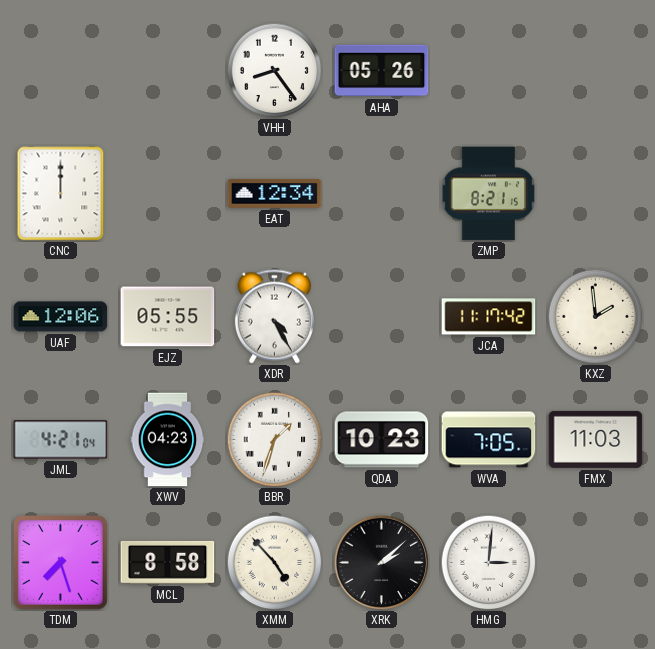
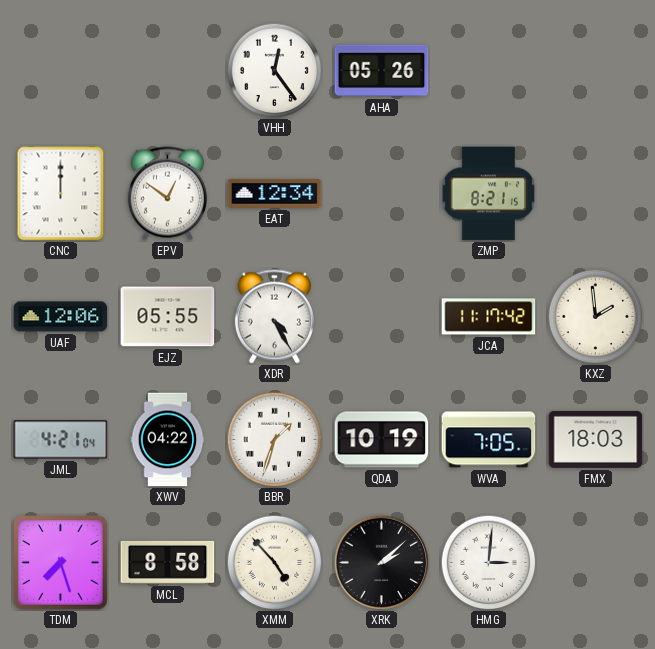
VHH: 8:24 -> 12:24
EPV: none -> 12:51
XWV: 04:23 -> 04:22
QDA: 10:23 -> 10:19
FMX: 11:03 -> 18:03
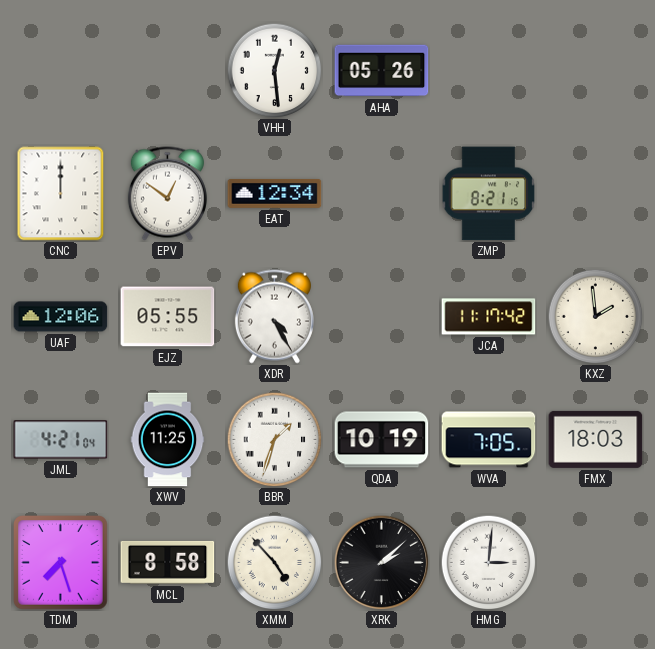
VHH: 12:24 -> 12:29
XWV: 04:22 -> 11:25
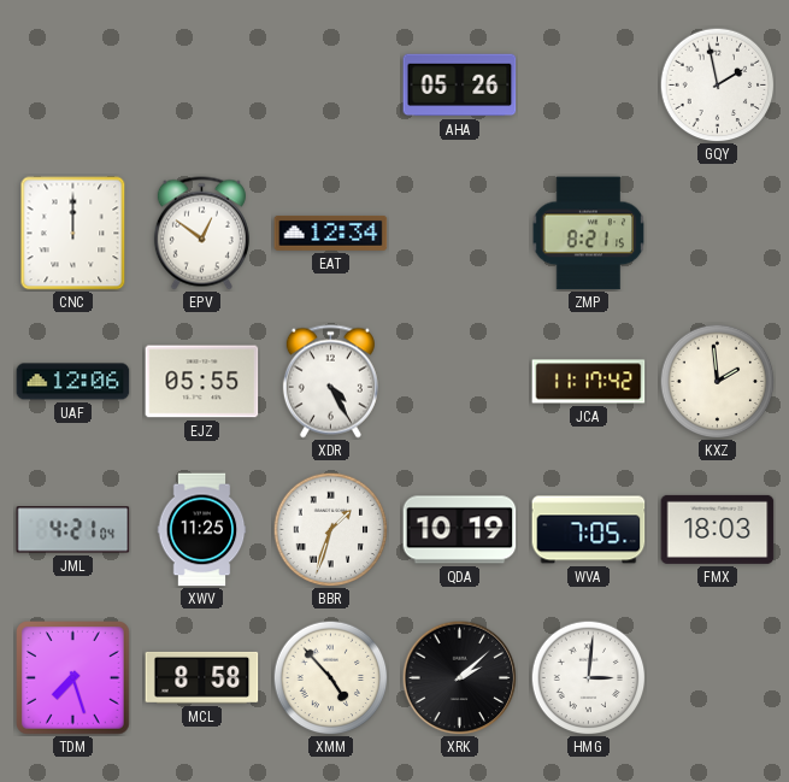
VHH: 12:29 -> none
GQY: none -> 1:58
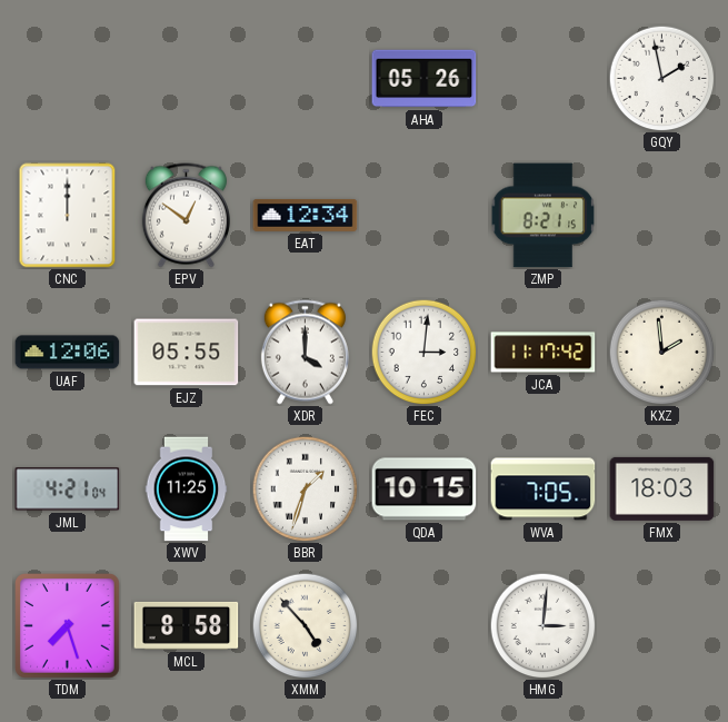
XDR: 4:25 -> 4:00
FEC: none -> 3:01
QDA: 10:19 -> 10:15
XRK: 2:08 -> none
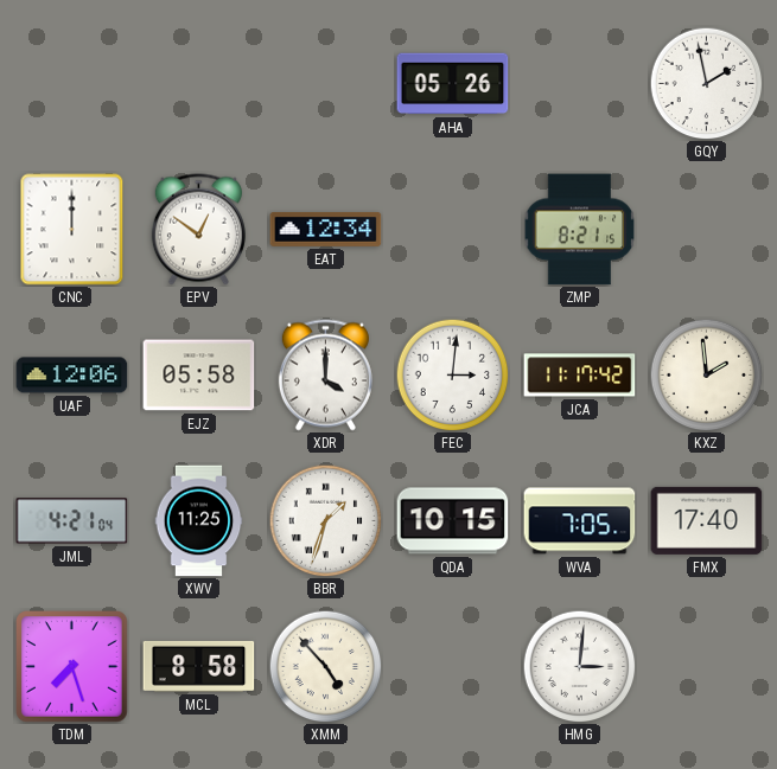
EJZ: 05:55 -> 05:58
FMX: 18:03 -> 17:40
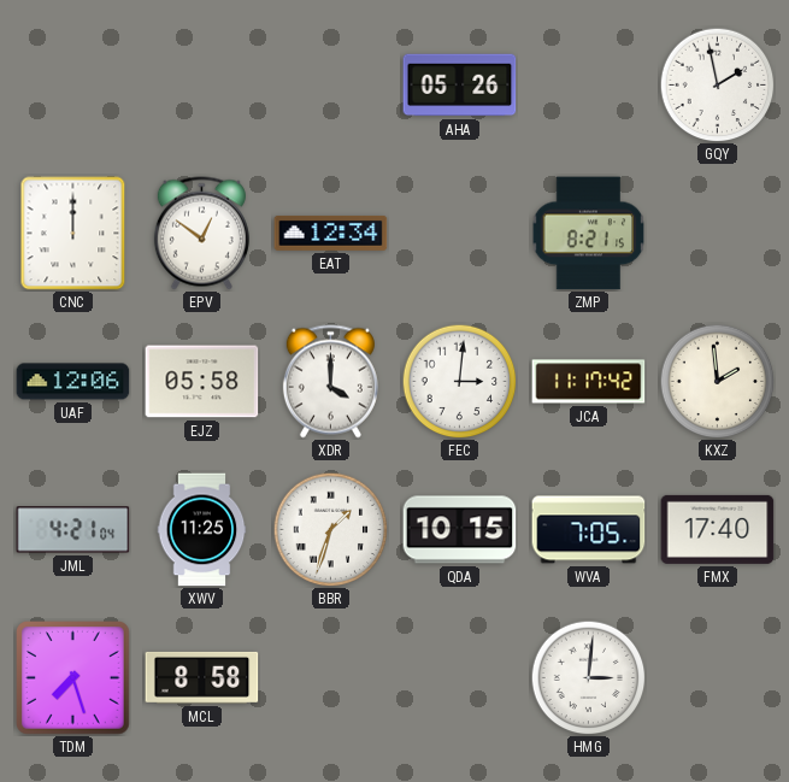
XMM: 4:53 -> none
